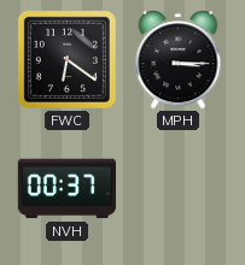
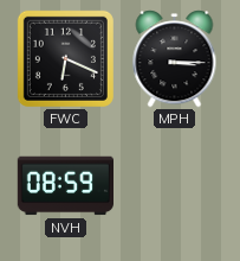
FWC: 6:21 -> 6:19
NVH: 00:37 -> 08:59
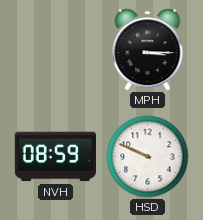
FWC: 6:19 -> none
HSD: none -> 9:49
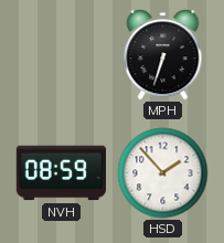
MPH: 3:15 -> 6:33
HSD: 9:49 -> 1:53
